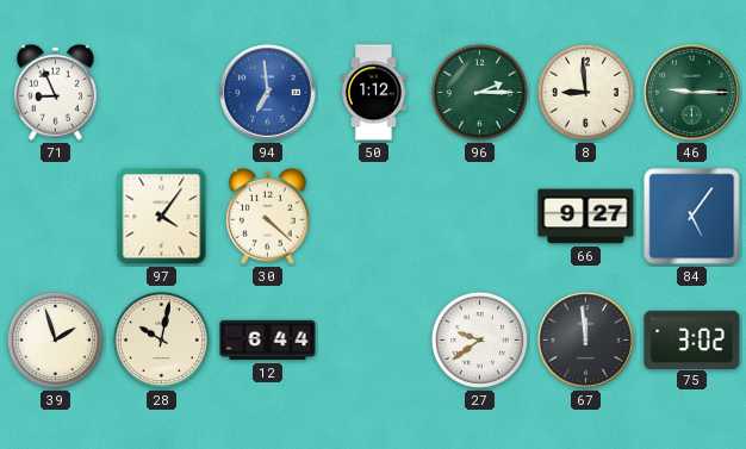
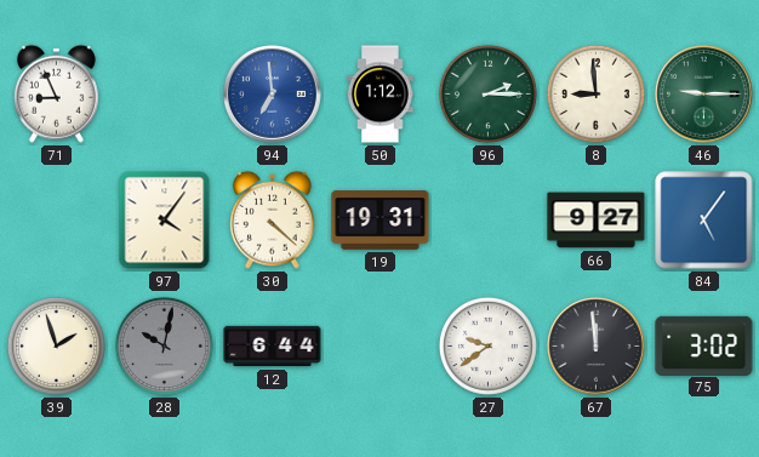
19: none -> 19:31
28 dial: cream -> grey
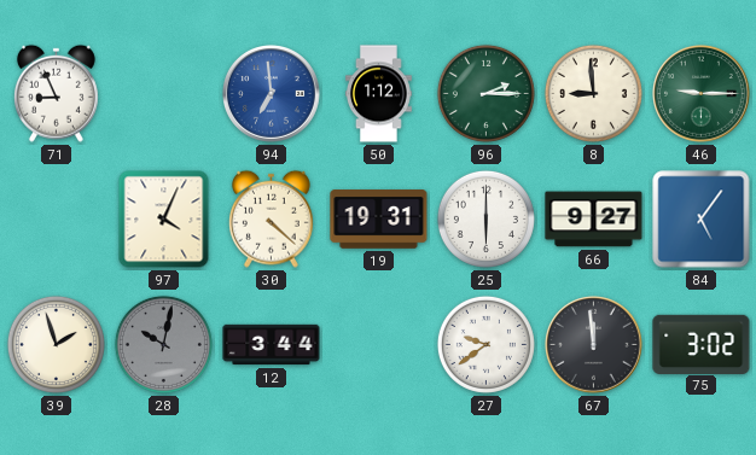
97: 4:06 -> 4:04
25: none -> 6:00
12: 6:44 -> 3:44
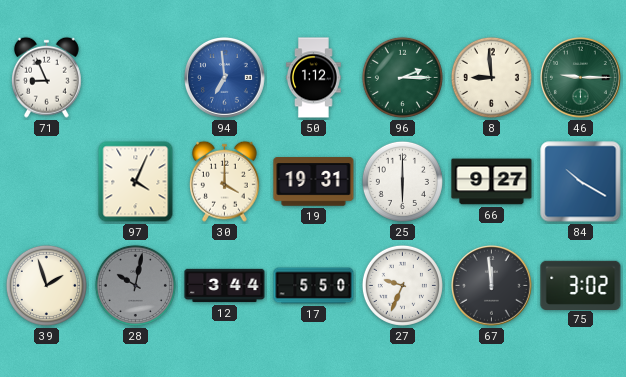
30: 4:22 -> 4:00
84: 5:06 -> 10:20
17: none -> 5:50
27: 9:39 -> 9:34
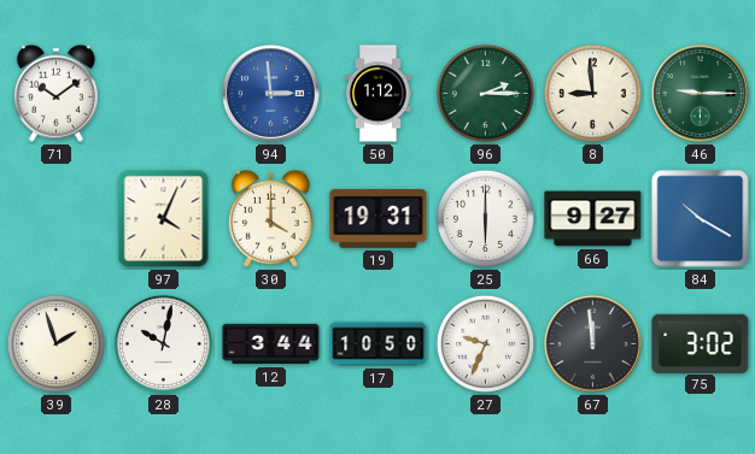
71: 8:56 -> 10:09
94: 6:59 -> 2:59
28 dial: grey -> white
17: 5:50 -> 10:50
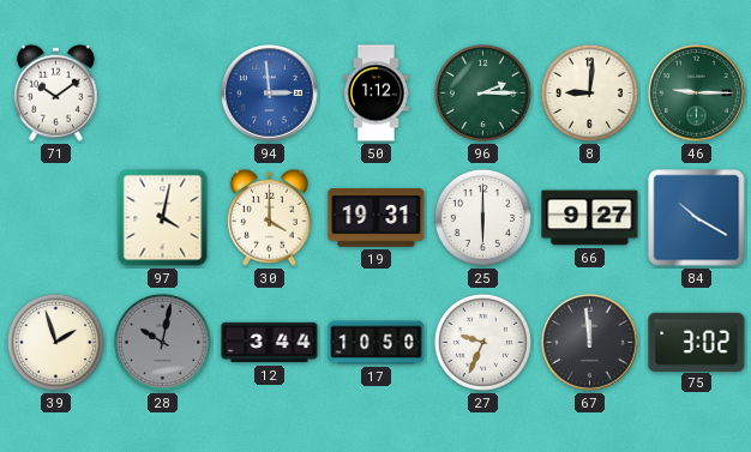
8: 8:59 -> 9:01
97: 4:04 -> 4:02
28 dial: white -> grey
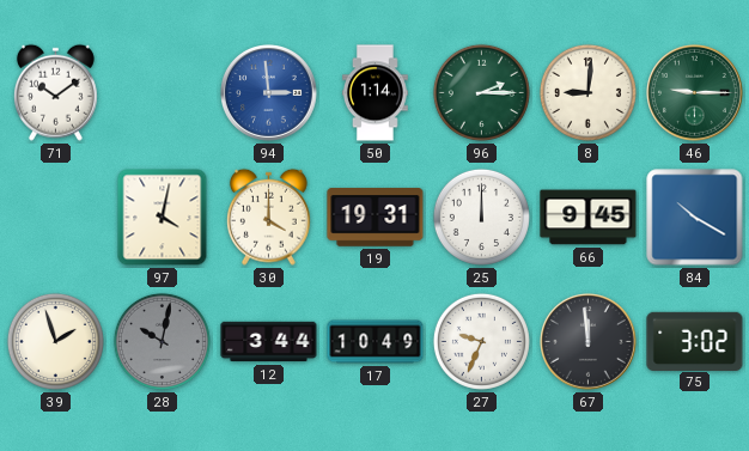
50: 1:12 -> 1:14
25: 6:00 -> 12:00
66: 9:27 -> 9:45
17: 10:50 -> 10:49
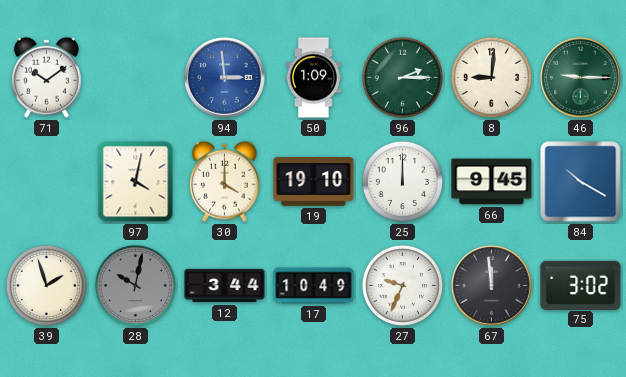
50: 1:14 -> 1:09
19: 19:31 -> 19:10
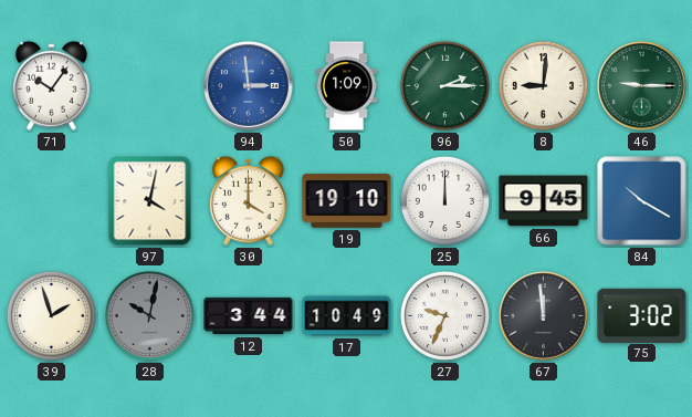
71: 10:09 -> 10:06
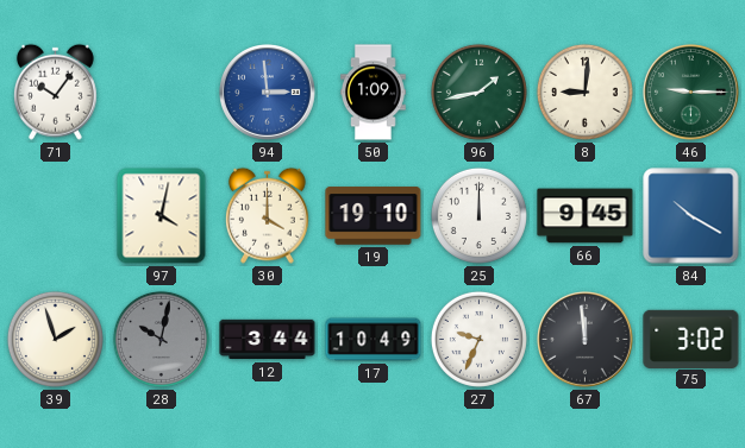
96: 2:15 -> 1:43
